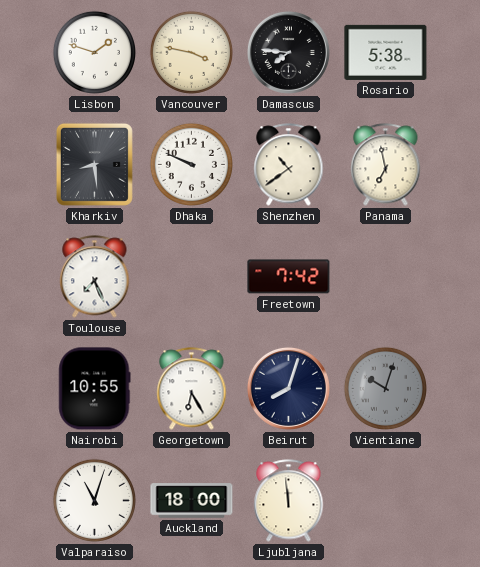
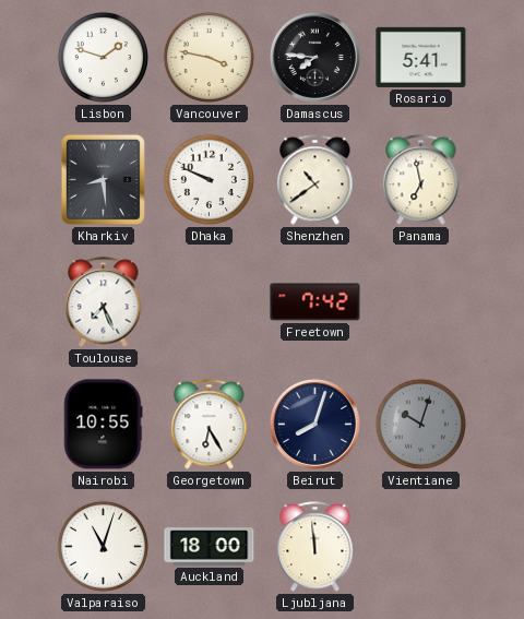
Rosario: 5:38 -> 5:41
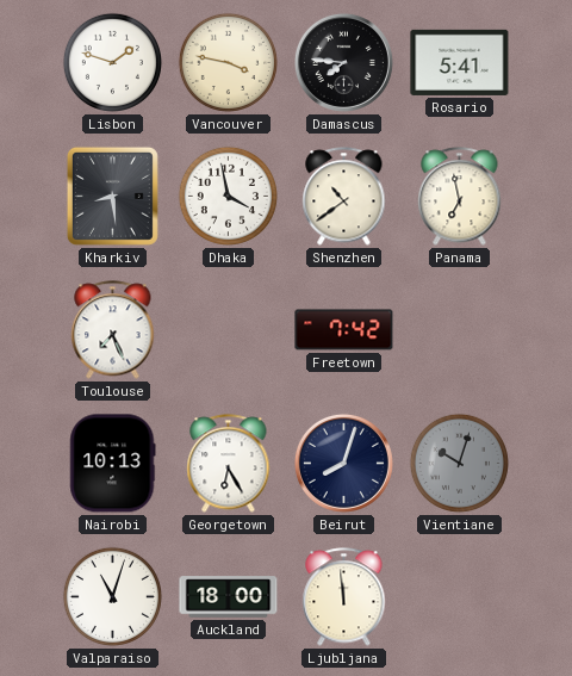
Dhaka: 9:49 -> 3:58
Nairobi: 10:55 -> 10:13
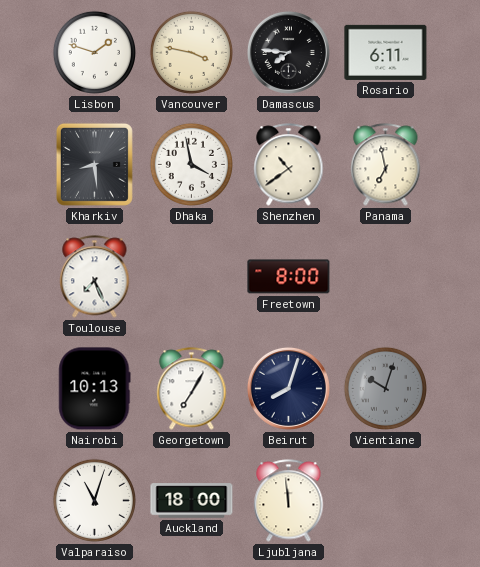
Rosario: 5:41 -> 6:11
Freetown: 7:42 -> 8:00
Georgetown: 6:25 -> 7:05
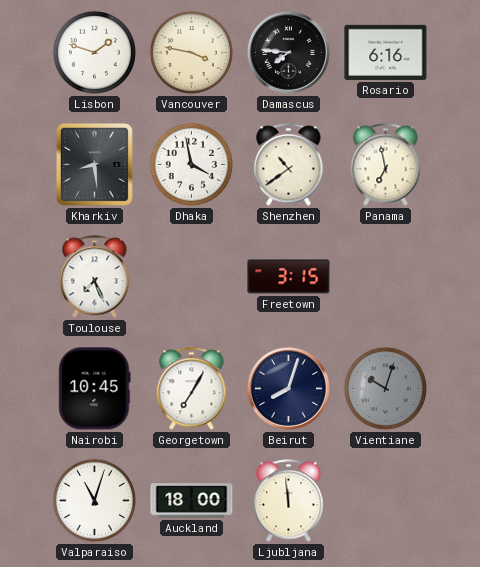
Rosario: 6:11 -> 6:16
Freetown: 8:00 -> 3:15
Nairobi: 10:13 -> 10:45
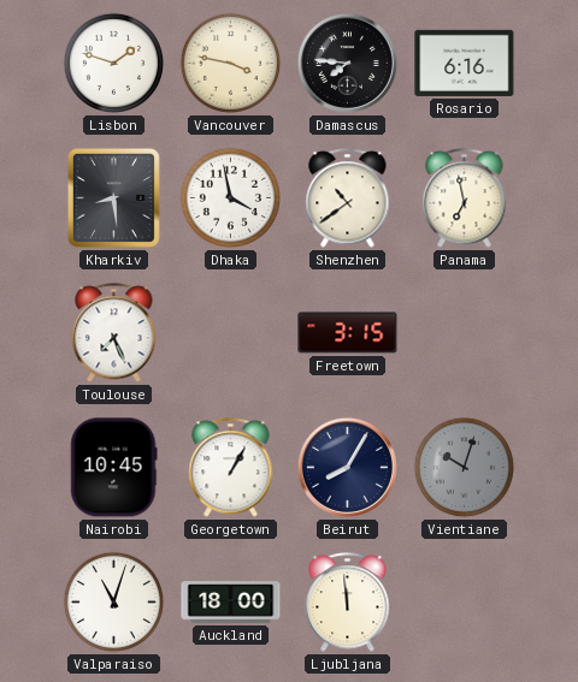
Georgetown: 7:05 -> 1:05
Beirut: 8:03 -> 8:05
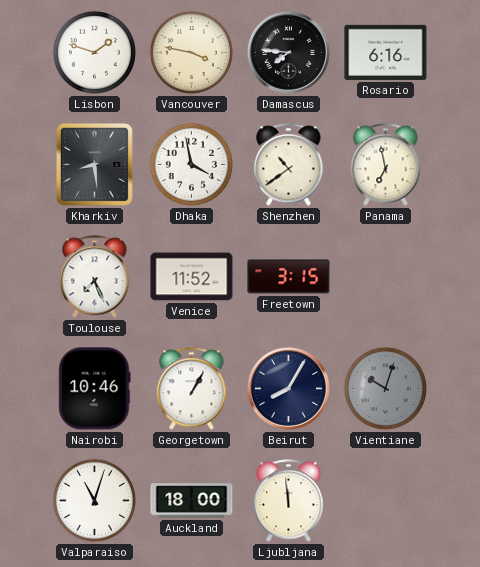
Venice: none -> 11:52
Nairobi: 10:45 -> 10:46
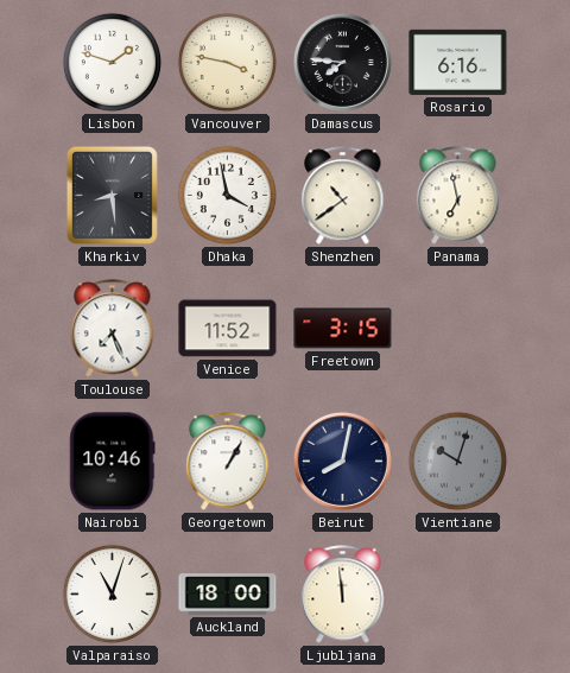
Beirut: 8:05 -> 8:02
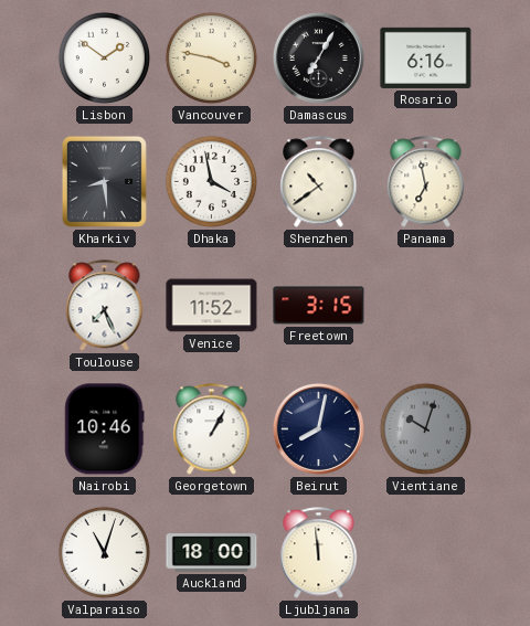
Lisbon: 1:48 -> 1:51
Damascus: 7:46 -> 7:05
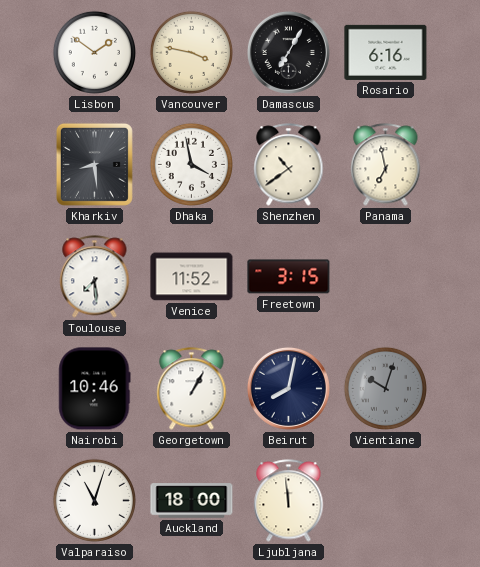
Toulouse: 7:26 -> 7:29
